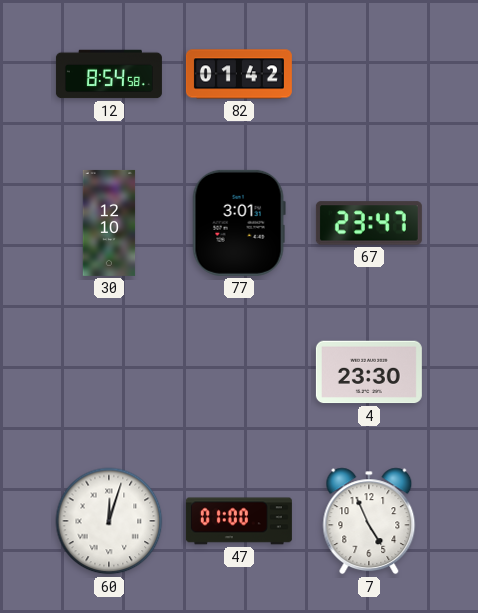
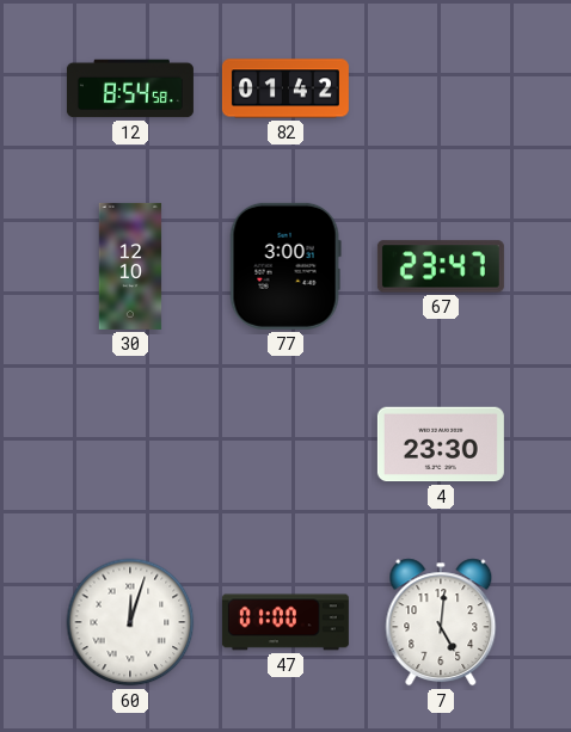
77: 3:01 -> 3:00
7: 4:56 -> 5:01
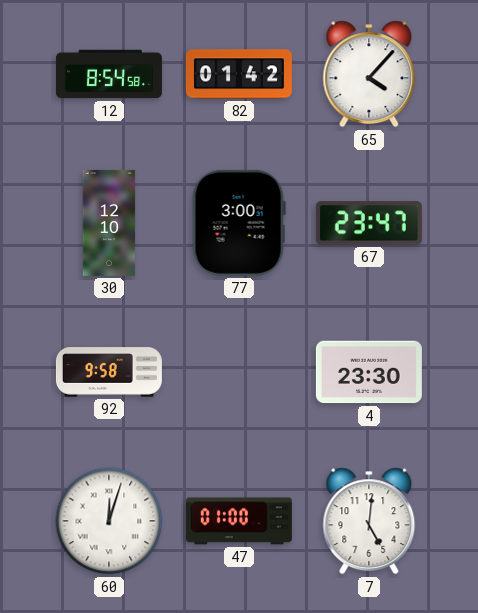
65: none -> 4:07
92: none -> 9:58
